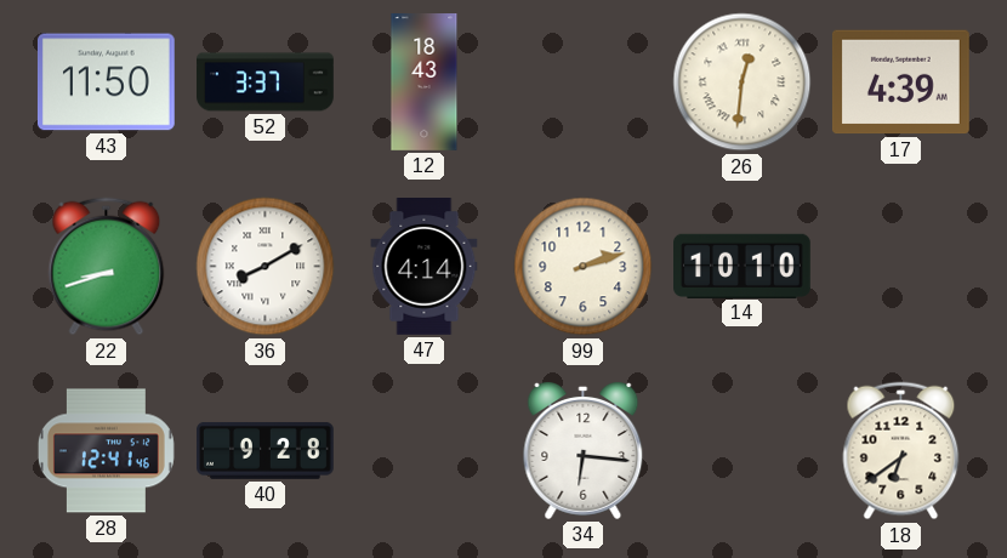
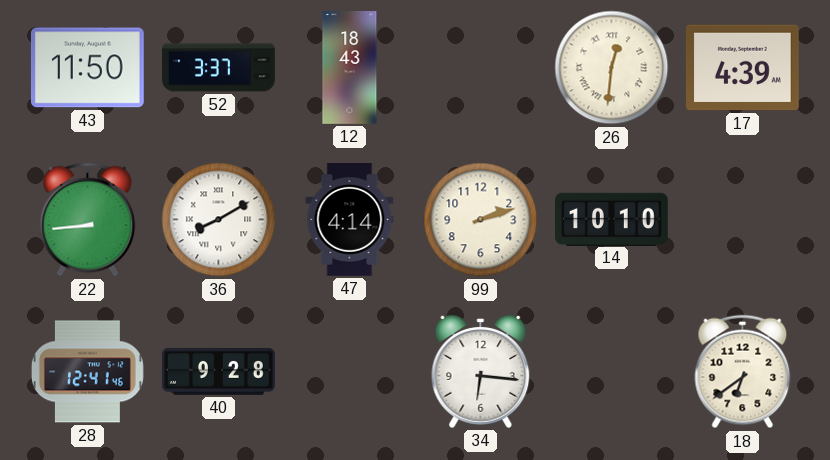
22: 8:42 -> 8:44
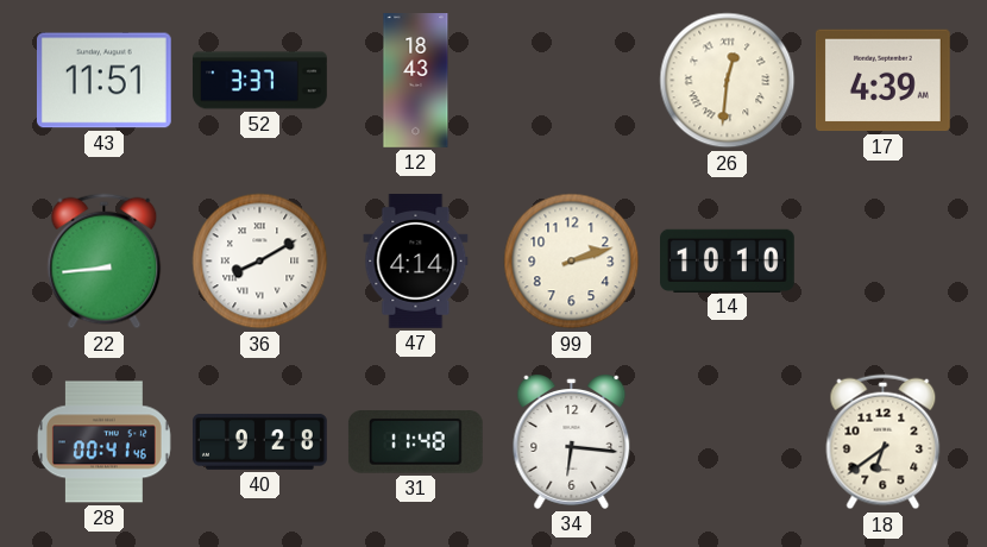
43: 11:50 -> 11:51
28: 12:41 -> 00:41
31: none -> 11:48
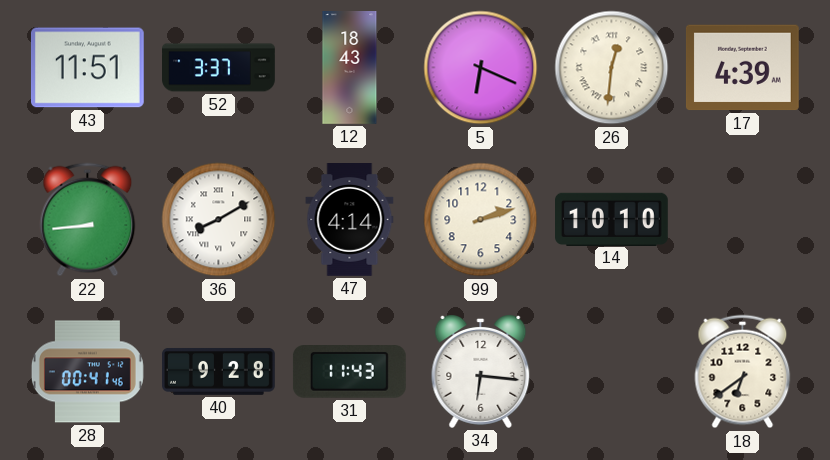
5: none -> 6:19
31: 11:48 -> 11:43
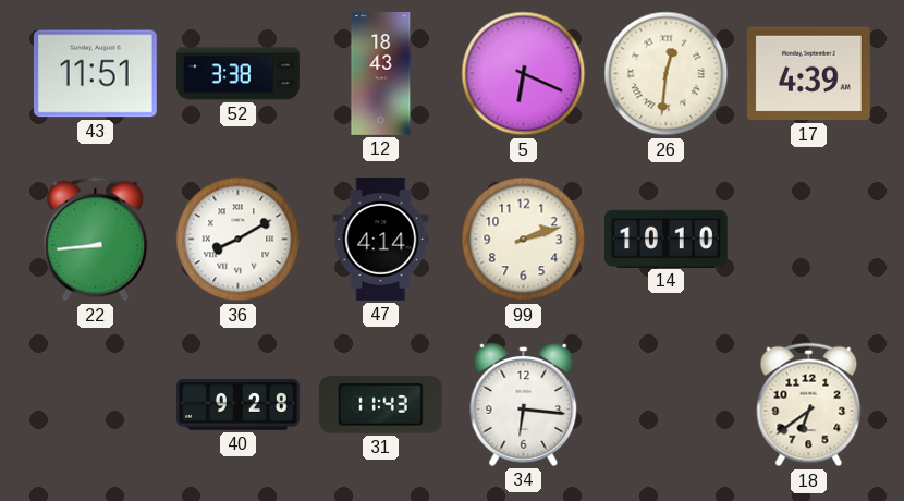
52: 3:37 -> 3:38
28: 00:41 -> none
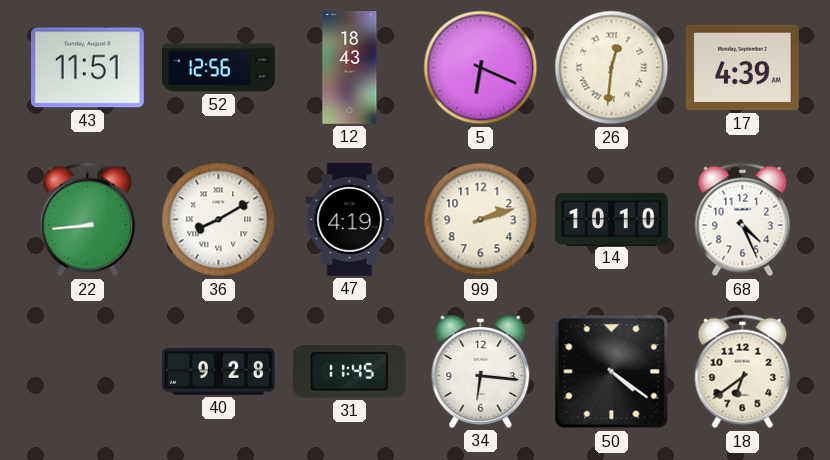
52: 3:38 -> 12:56
47: 4:14 -> 4:19
68: none -> 4:26
31: 11:43 -> 11:45
50: none -> 4:21
